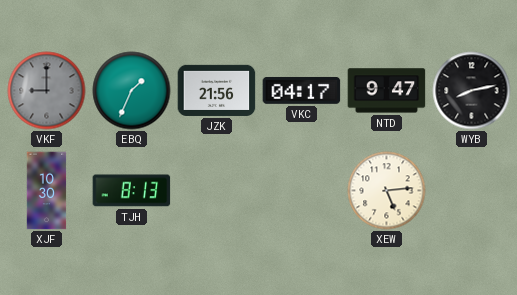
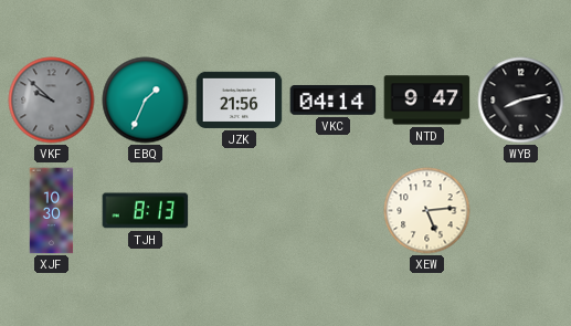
VKF: 9:00 -> 9:52
VKC: 04:17 -> 04:14
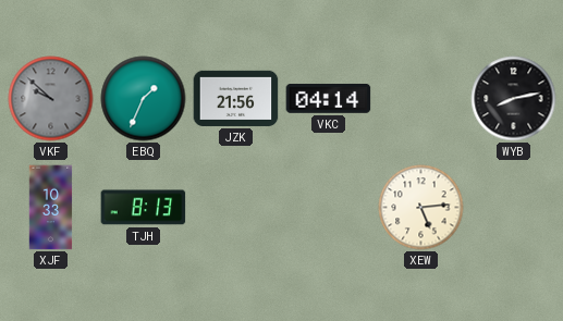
NTD: 9:47 -> none
XJF: 10:30 -> 10:33
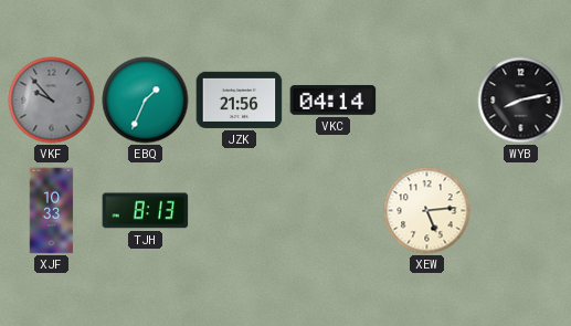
VKF: 9:52 -> 9:53
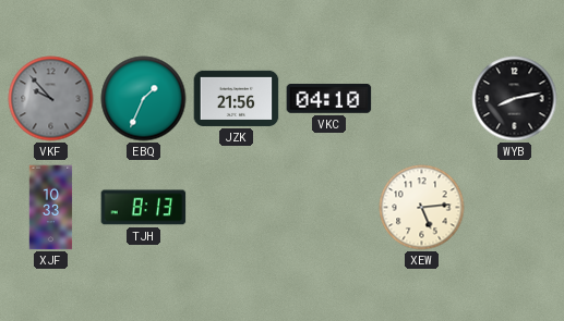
VKC: 04:14 -> 04:10
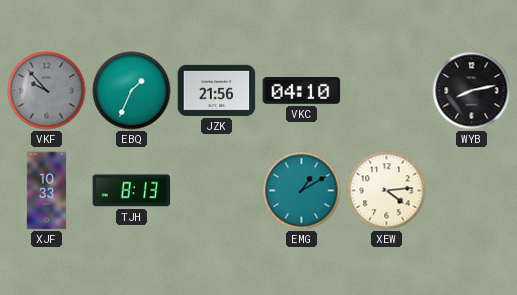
EMG: none -> 1:10
XEW: 5:14 -> 4:14
